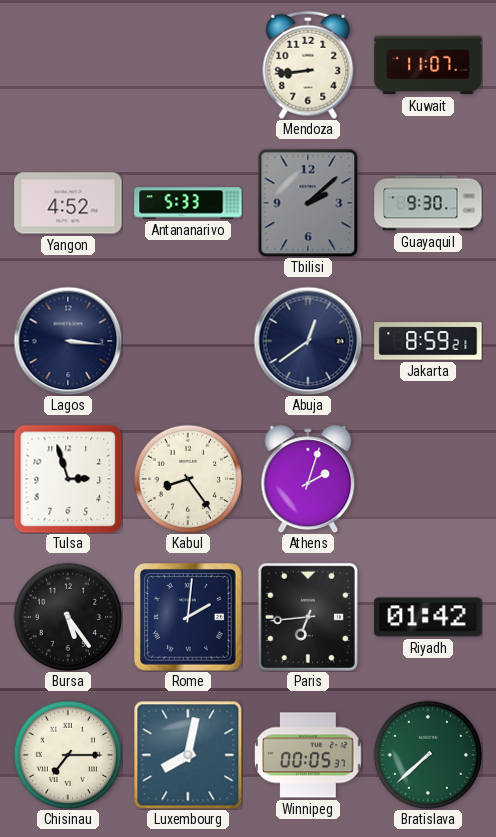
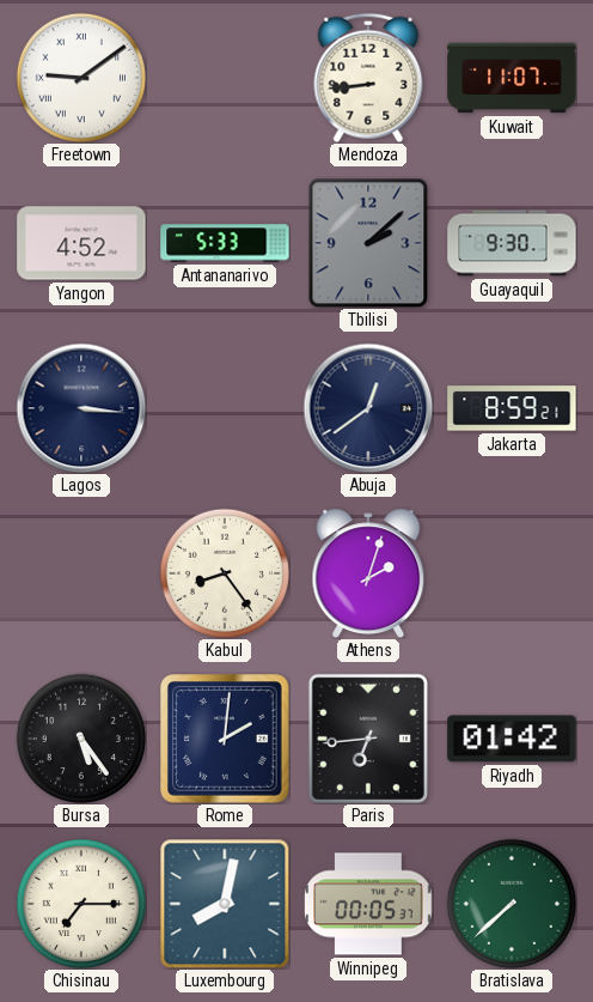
Freetown: none -> 9:09
Tulsa: 2:57 -> none
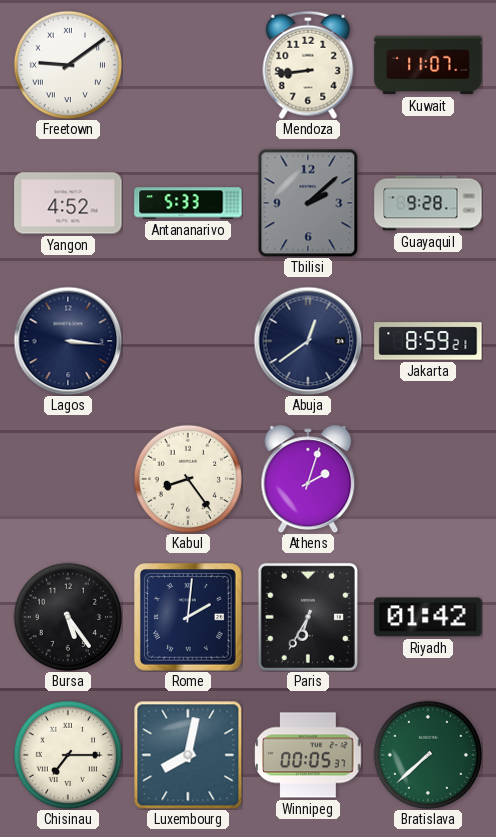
Guayaquil: 9:30 -> 9:28
Paris: 6:44 -> 6:35
